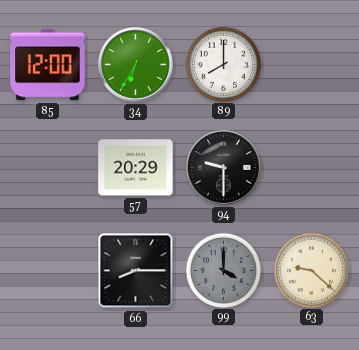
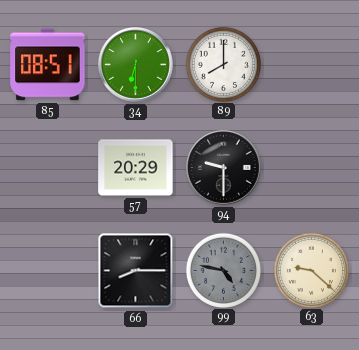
85: 12:00 -> 08:51
34: 6:35 -> 6:30
99: 4:00 -> 4:47
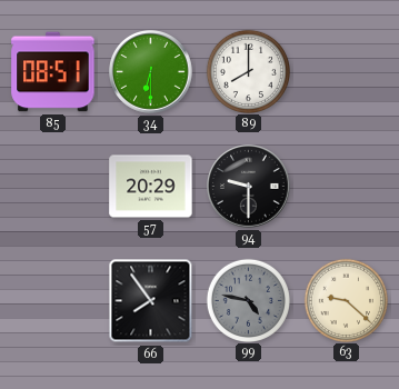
66: 8:15 -> 7:54
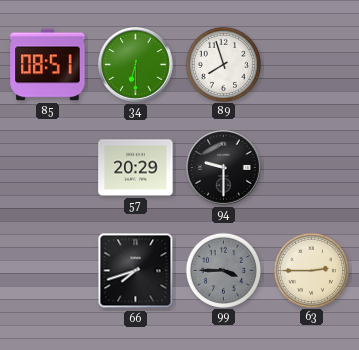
89: 8:00 -> 7:57
66: 7:54 -> 7:42
99: 4:47 -> 3:45
63: 9:22 -> 2:45
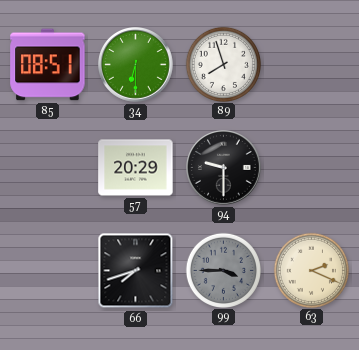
63: 2:45 -> 2:19
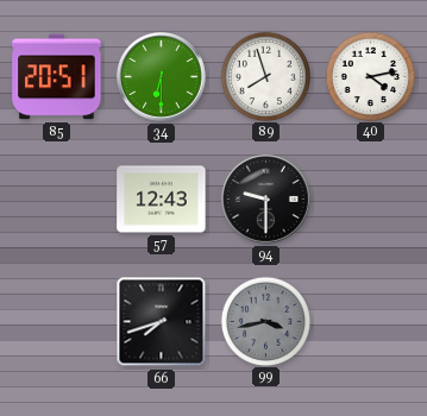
85: 08:51 -> 20:51
40: none -> 4:13
57: 20:29 -> 12:43
99: 3:45 -> 3:43
63: 2:19 -> none
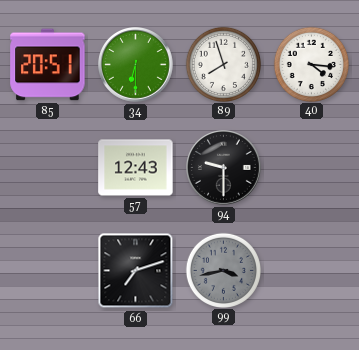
40: 4:13 -> 4:16
66: 7:42 -> 7:12
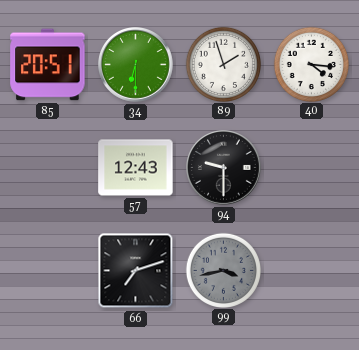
89: 7:57 -> 1:57
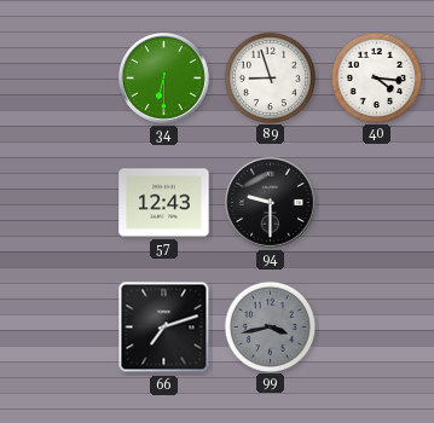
85: 20:51 -> none
89: 1:57 -> 8:57
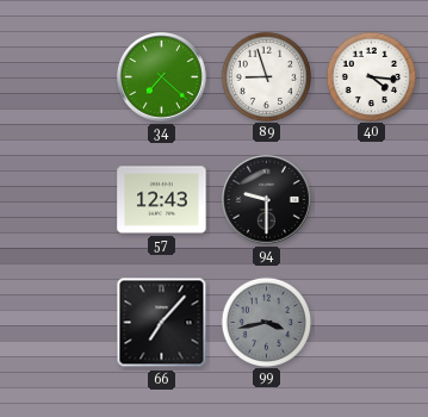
34: 6:30 -> 7:22
66: 7:12 -> 7:07
